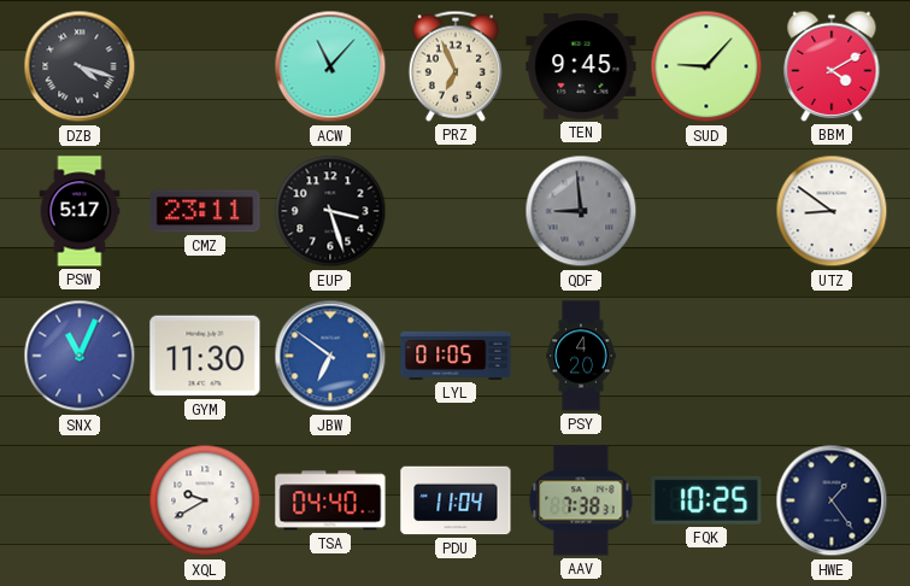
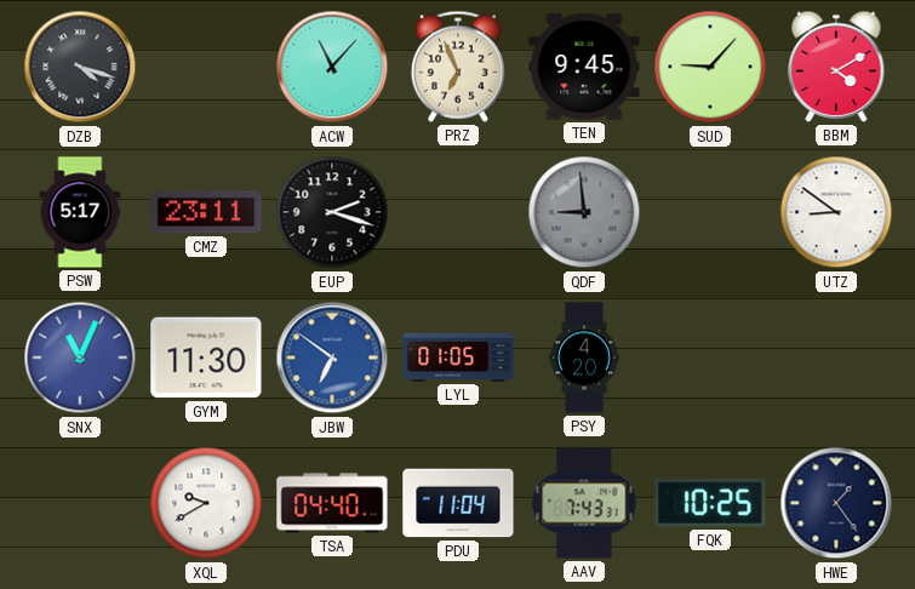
EUP: 3:27 -> 2:18
AAV: 7:38 -> 7:43
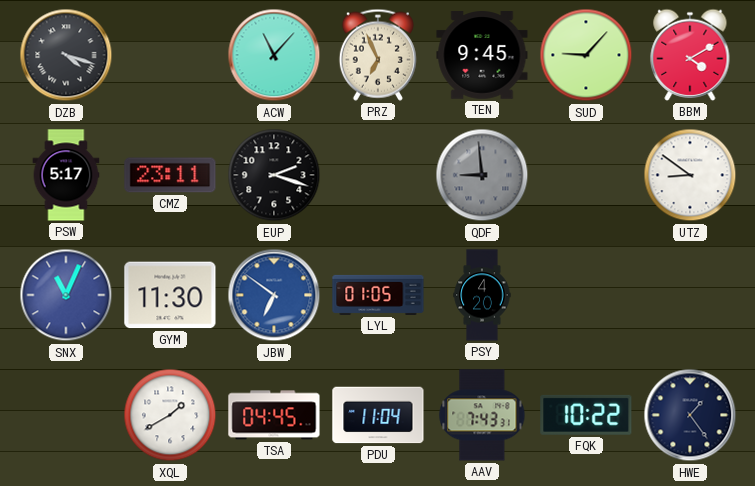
XQL: 9:40 -> 1:40
TSA: 04:40 -> 04:45
FQK: 10:25 -> 10:22
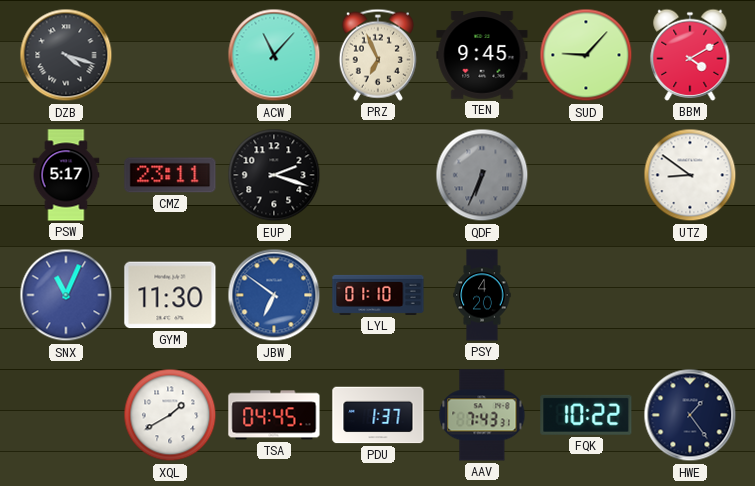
QDF: 8:59 -> 6:34
LYL: 01:05 -> 01:10
PDU: 11:04 -> 1:37
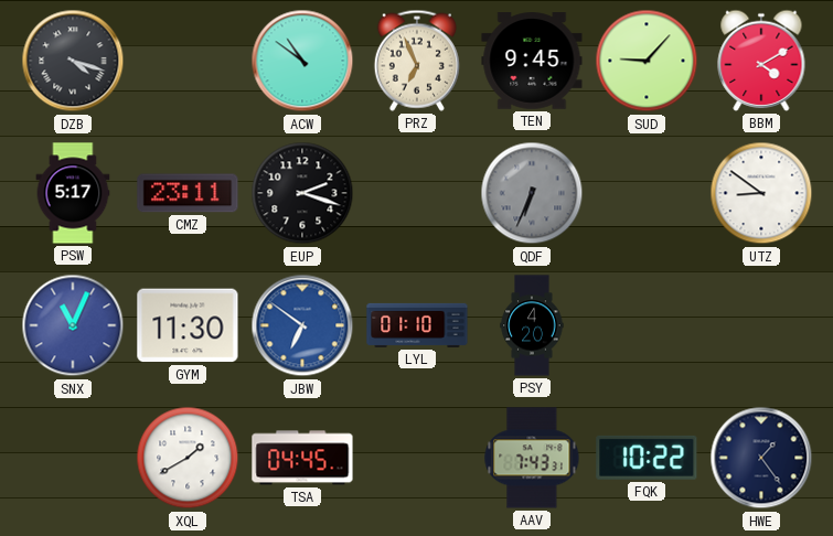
ACW: 11:07 -> 10:51
PDU: 1:37 -> none
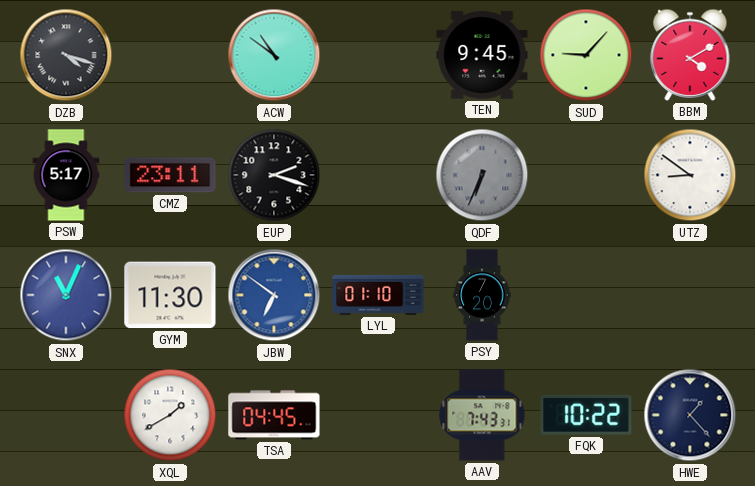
PRZ: 6:56 -> none
PSY: 4:20 -> 7:20
HWE: 1:24 -> 1:23
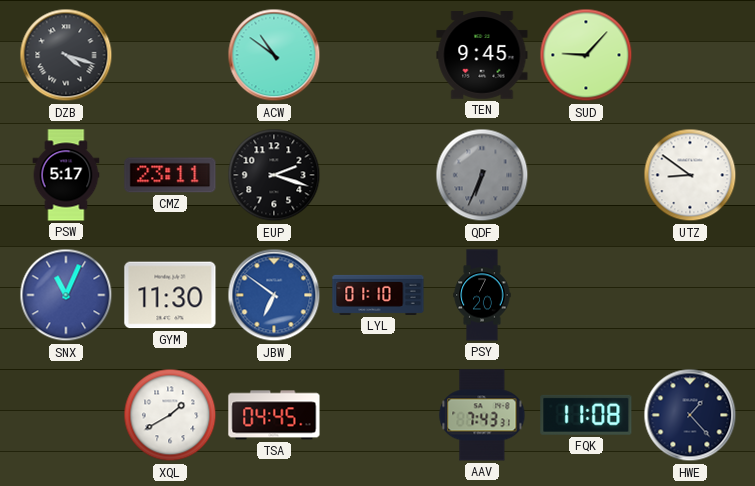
BBM: 4:10 -> none
FQK: 10:22 -> 11:08
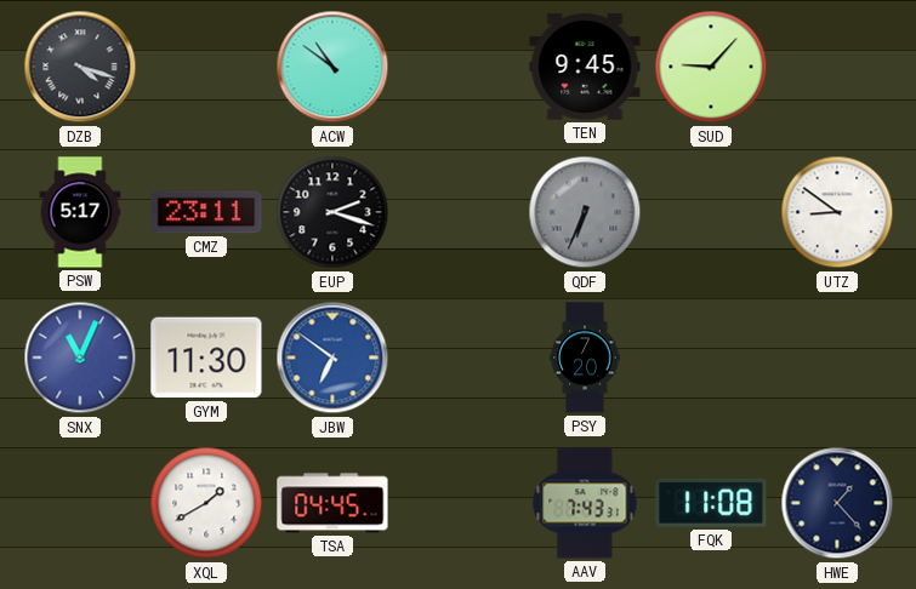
LYL: 01:10 -> none
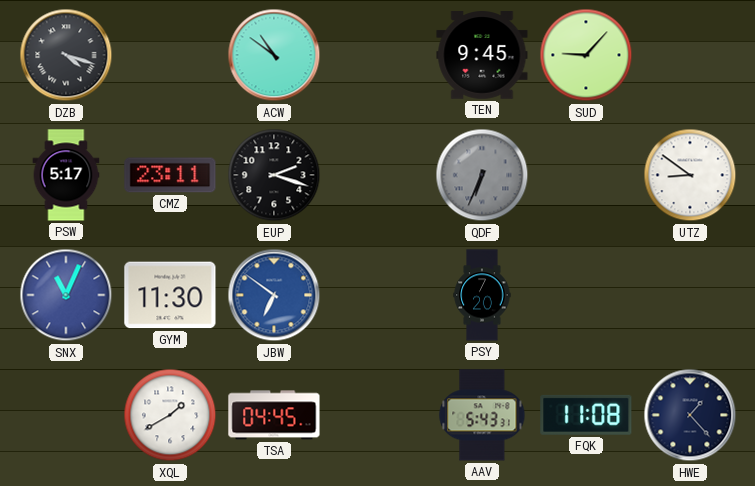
AAV: 7:43 -> 5:43
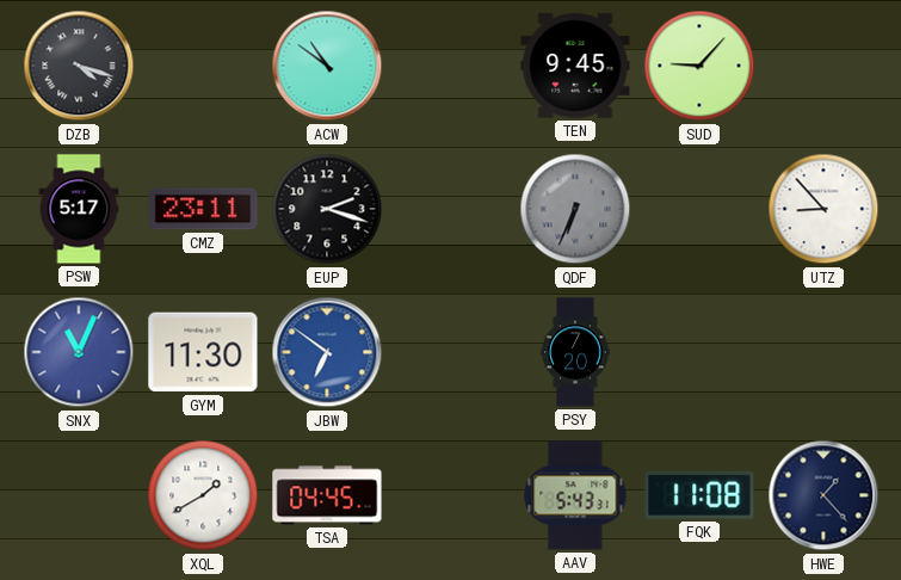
UTZ: 8:51 -> 8:53
